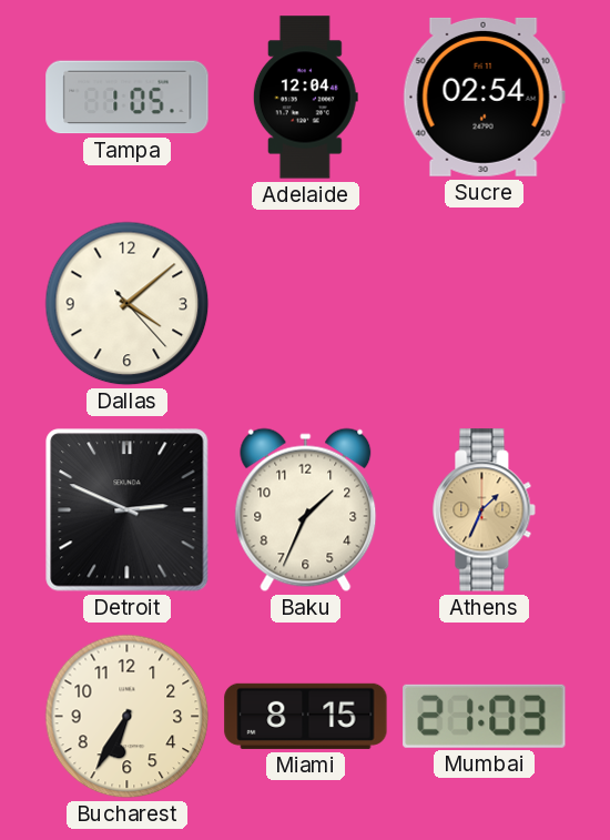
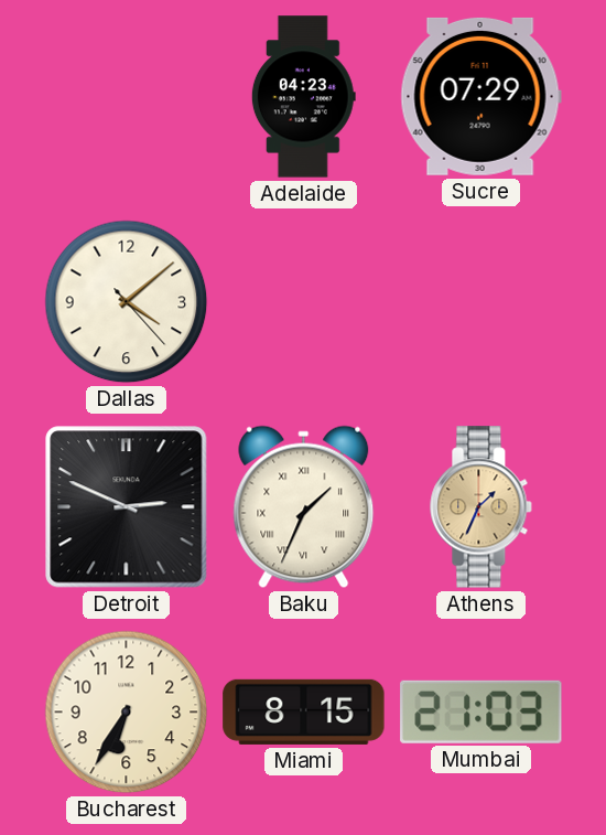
Tampa: 1:05 -> none
Adelaide: 12:04 -> 04:23
Sucre: 02:54 -> 07:29
Baku numerals: Arabic -> Roman
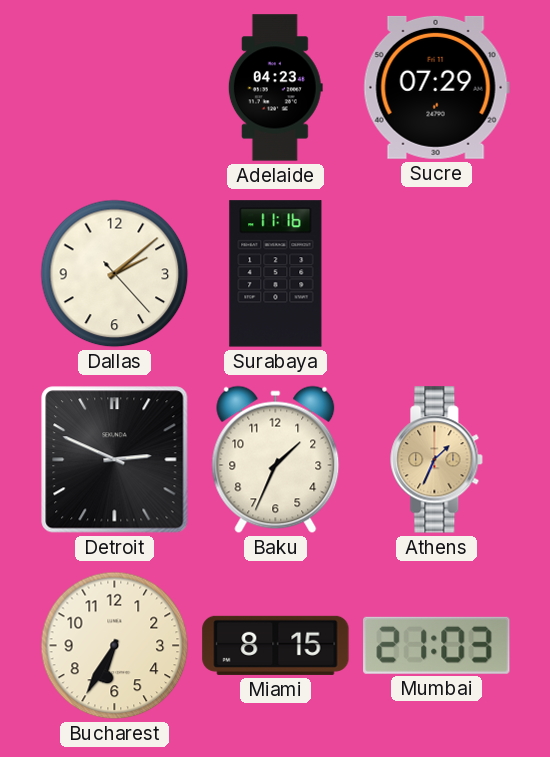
Dallas: 4:08 -> 2:08
Surabaya: none -> 11:16
Baku numerals: Roman -> Arabic
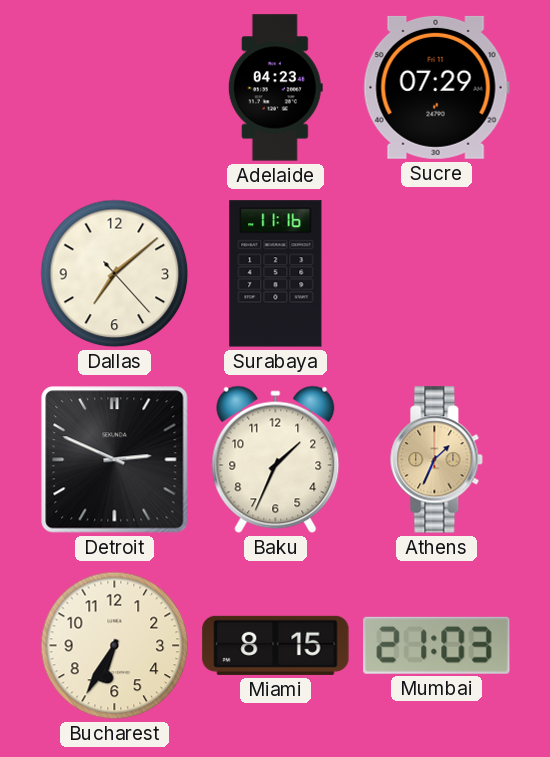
Dallas: 2:08 -> 7:08
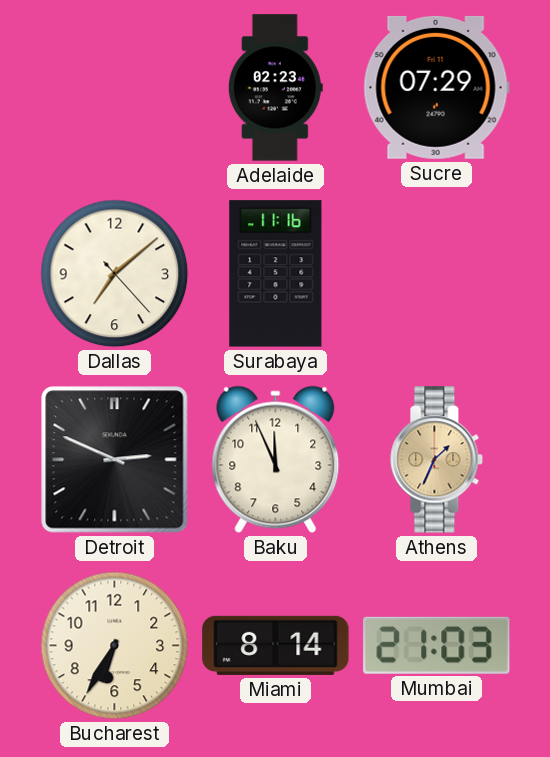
Adelaide: 04:23 -> 02:23
Baku: 1:34 -> 11:56
Miami: 8:15 -> 8:14
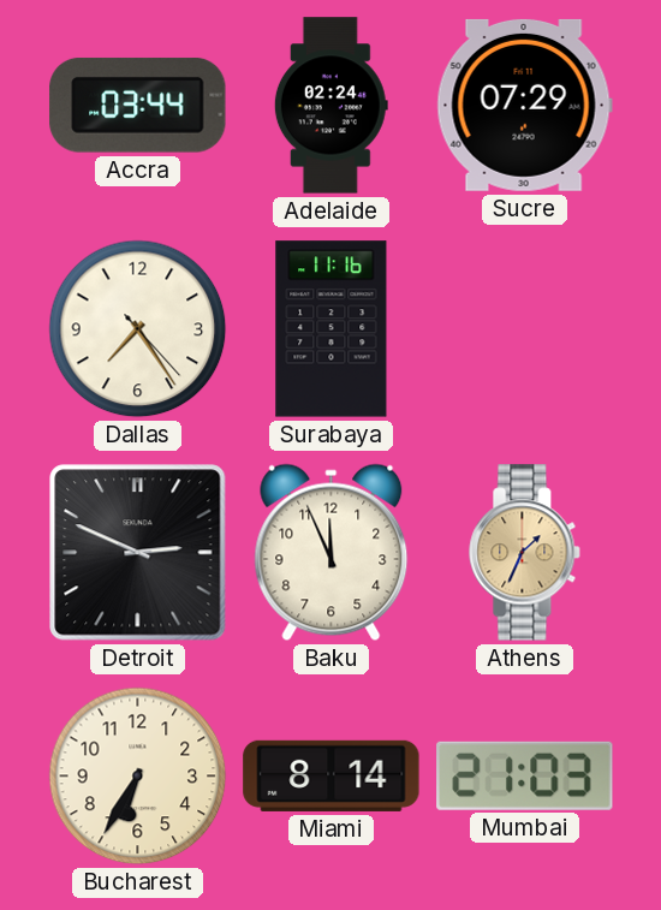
Accra: none -> 03:44
Adelaide: 02:23 -> 02:24
Dallas: 7:08 -> 7:24
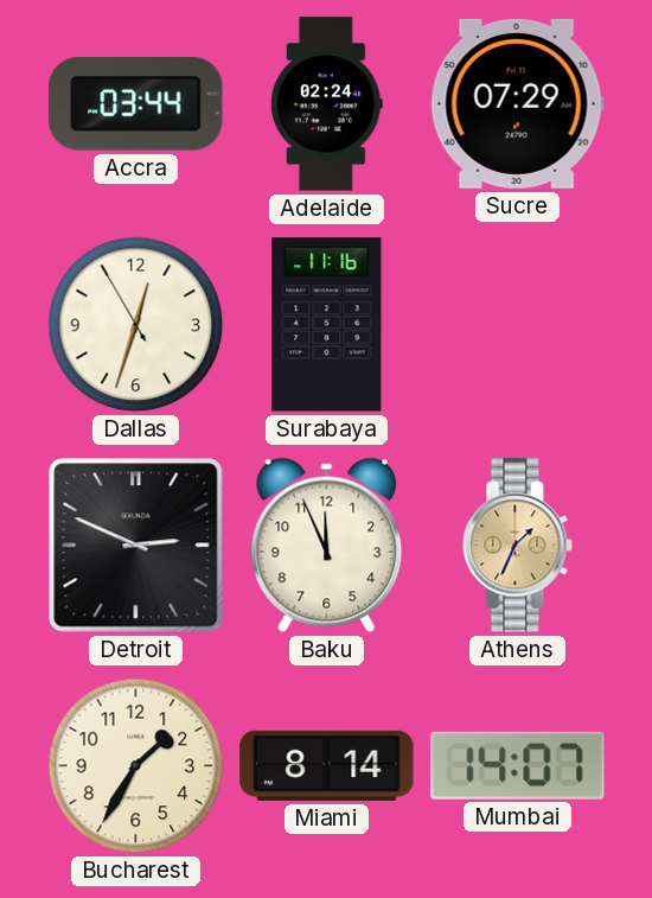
Dallas: 7:24 -> 12:32
Bucharest: 6:35 -> 1:35
Mumbai: 21:03 -> 14:07
